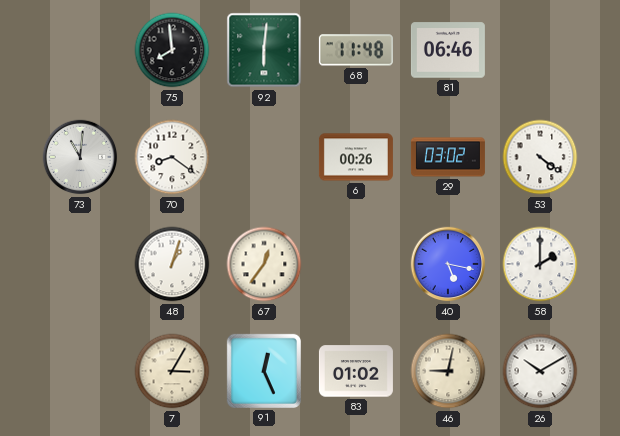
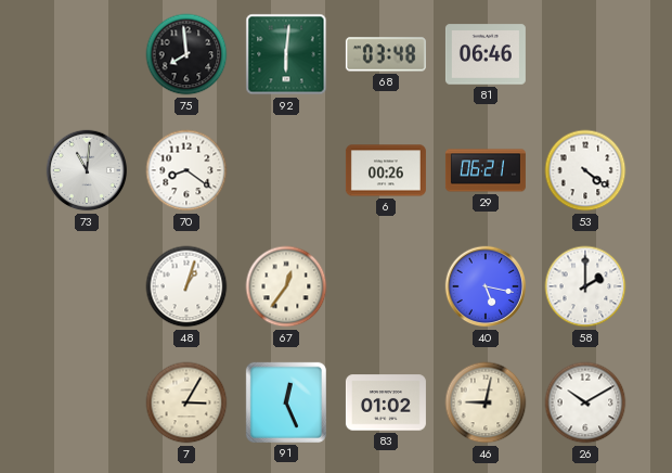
68: 11:48 -> 03:48
29: 03:02 -> 06:21
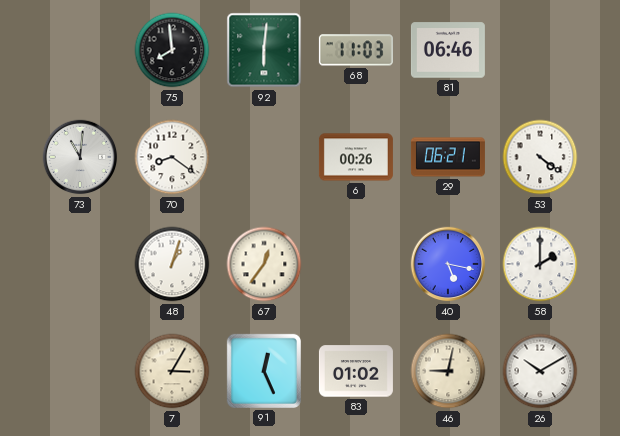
68: 03:48 -> 11:03
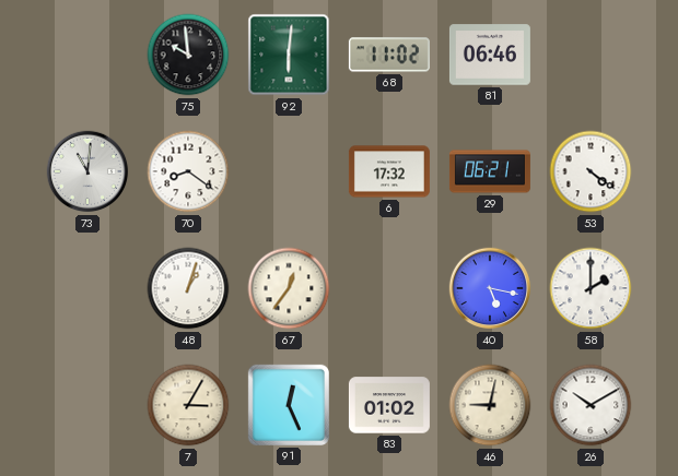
75: 7:59 -> 9:59
68: 11:03 -> 11:02
6: 00:26 -> 17:32
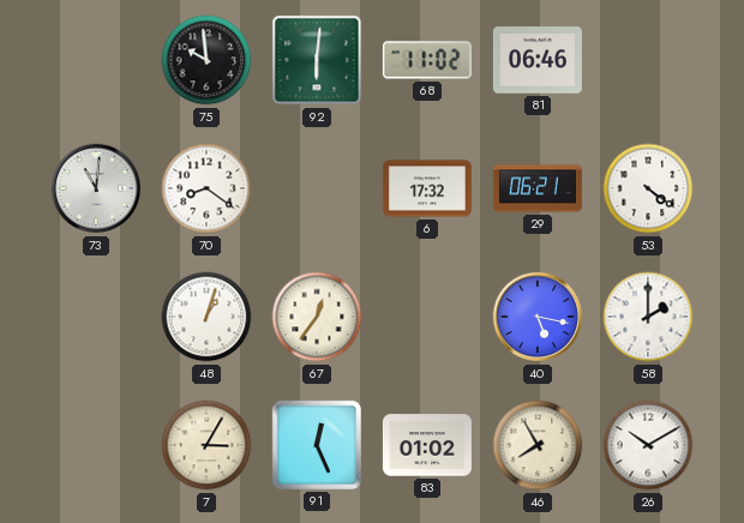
46: 9:02 -> 7:55
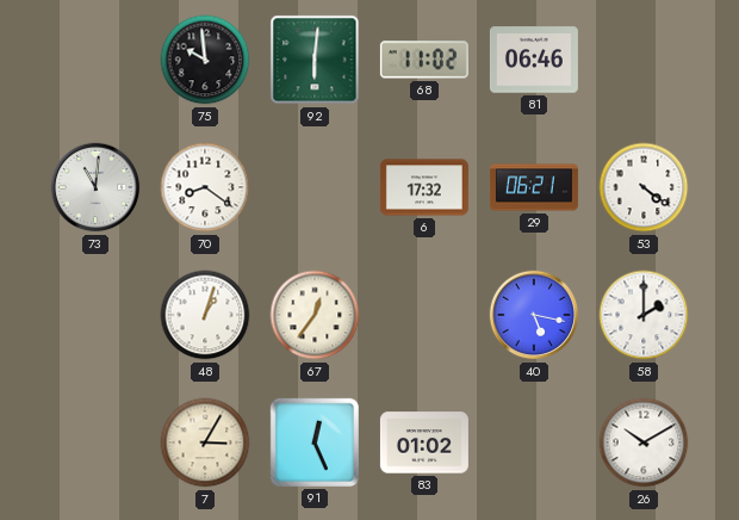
46: 7:55 -> none
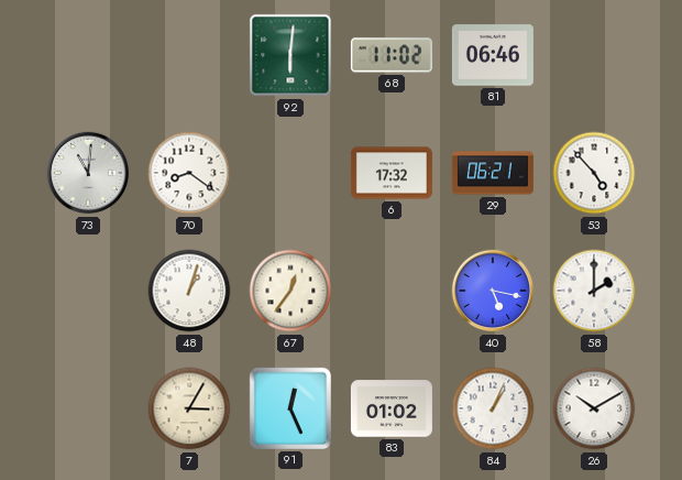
75: 9:59 -> none
53: 4:21 -> 4:53
84: none -> 1:04
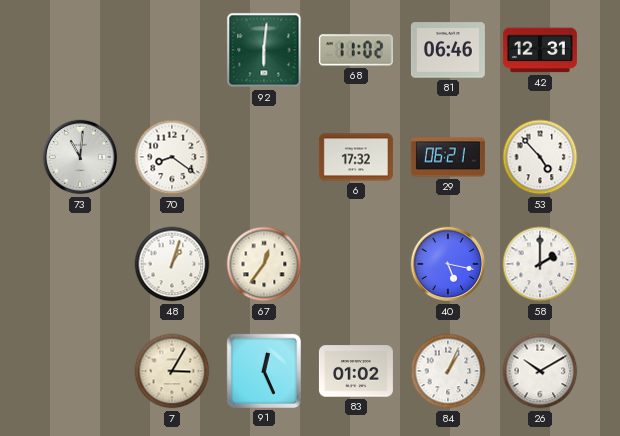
42: none -> 12:31
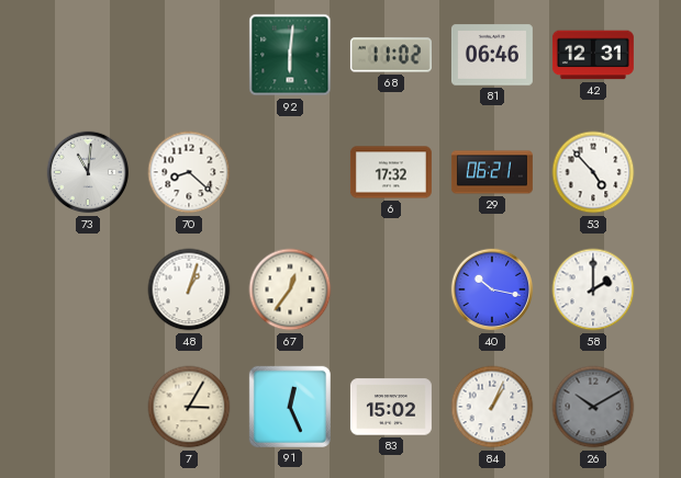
70: 8:21 -> 8:22
40: 5:17 -> 10:17
83: 01:02 -> 15:02
26 dial: white -> grey
